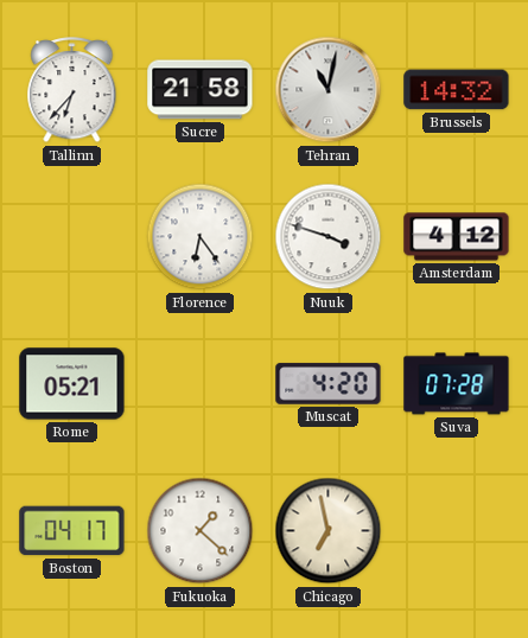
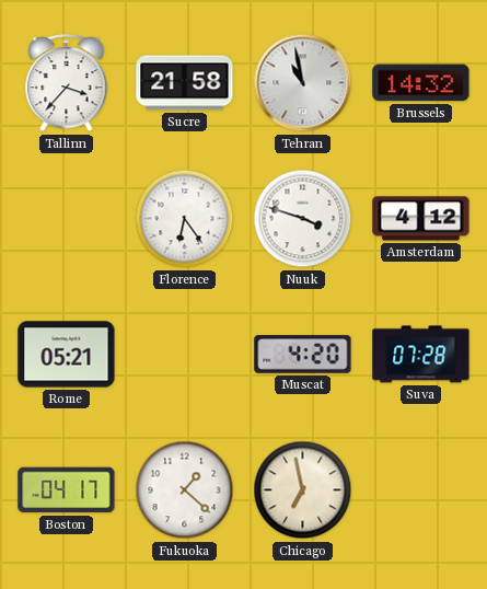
Tallinn: 6:37 -> 3:37
Tehran: 11:02 -> 10:58
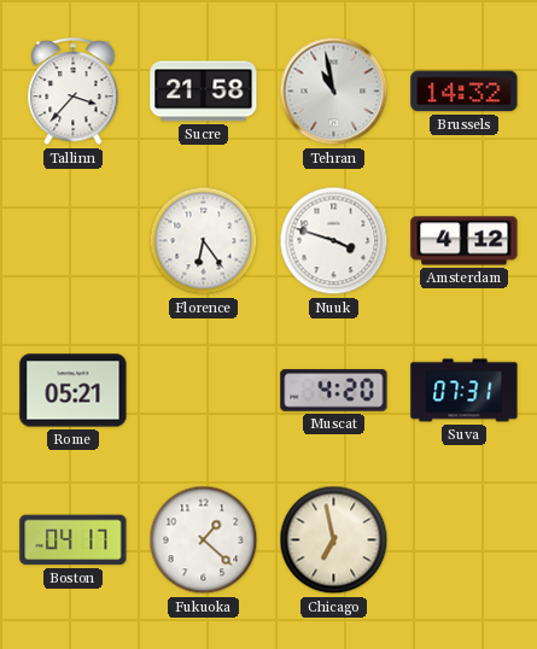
Suva: 07:28 -> 07:31
